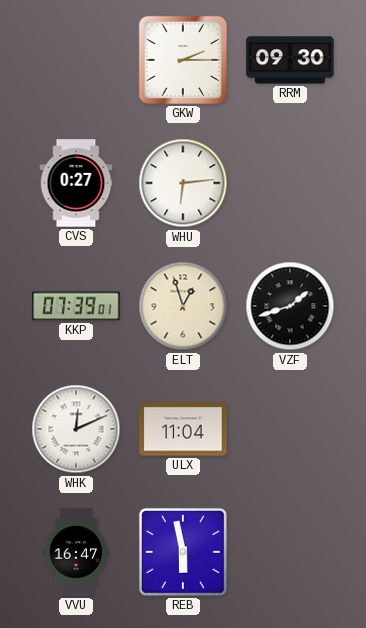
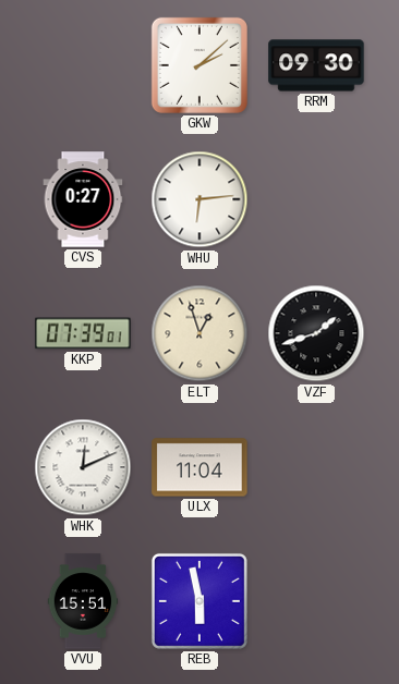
GKW: 2:15 -> 2:08
VVU: 16:47 -> 15:51
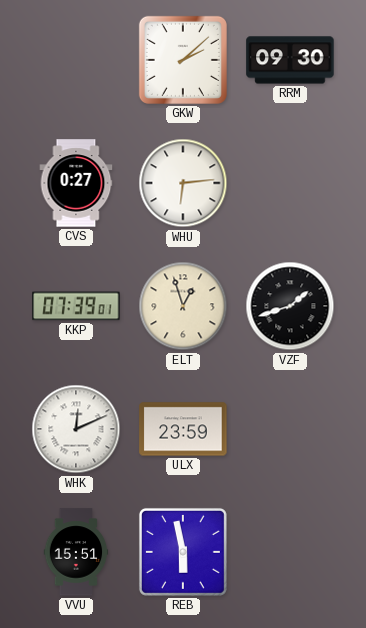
ULX: 11:04 -> 23:59
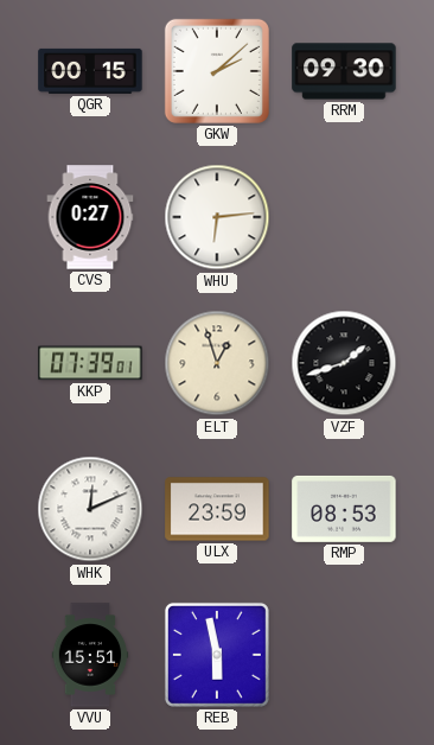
QGR: none -> 00:15
RMP: none -> 08:53
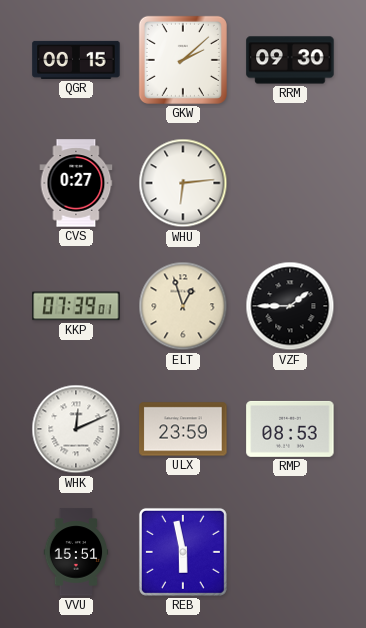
VZF: 1:42 -> 1:45
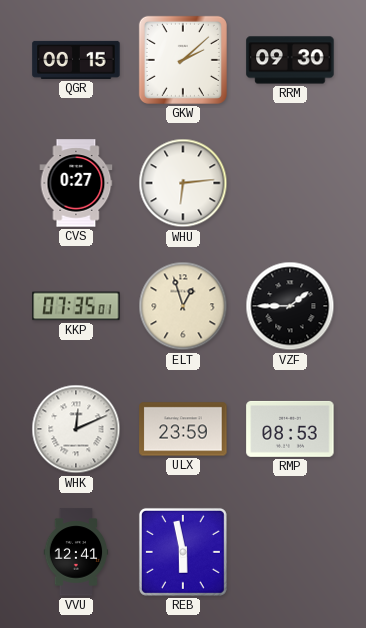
KKP: 07:39 -> 07:35
VVU: 15:51 -> 12:41
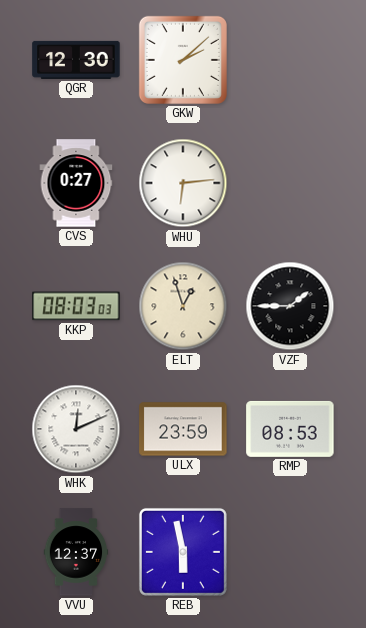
QGR: 00:15 -> 12:30
RRM: 09:30 -> none
KKP: 07:35 -> 08:03
VVU: 12:41 -> 12:37
